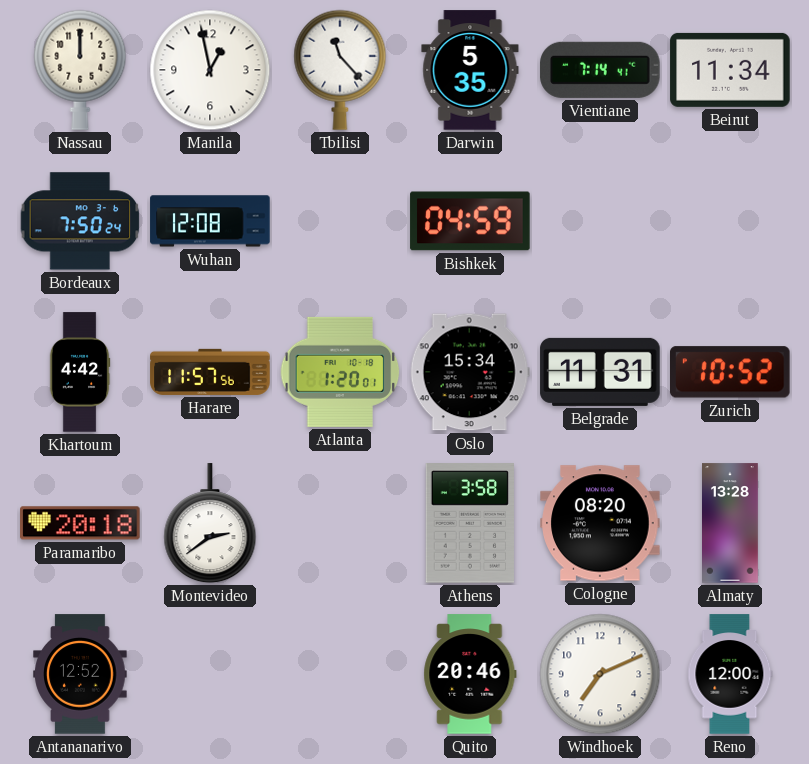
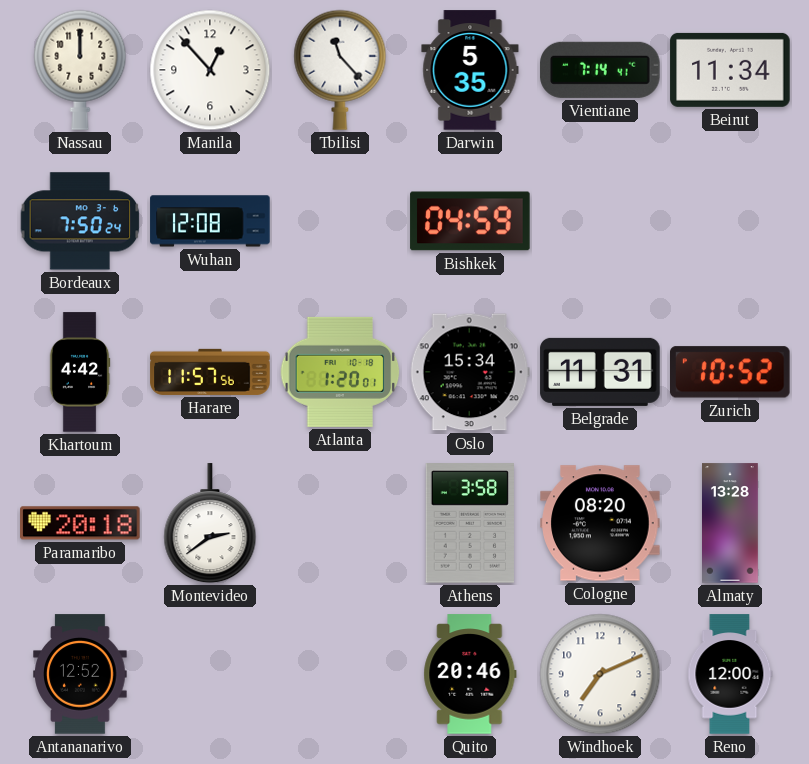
Manila: 12:58 -> 12:53
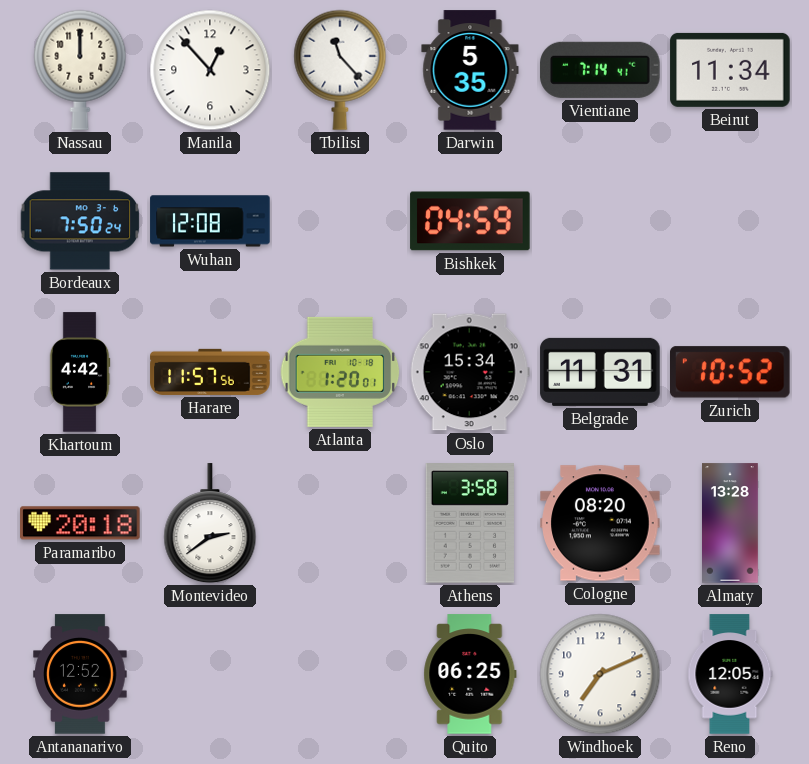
Quito: 20:46 -> 06:25
Reno: 12:00 -> 12:05
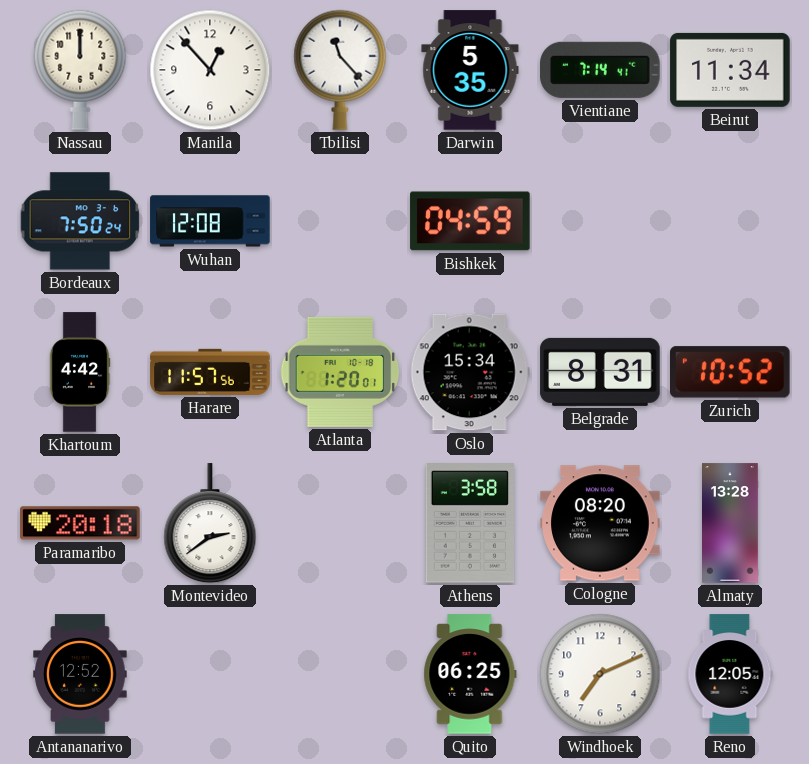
Belgrade: 11:31 -> 8:31
